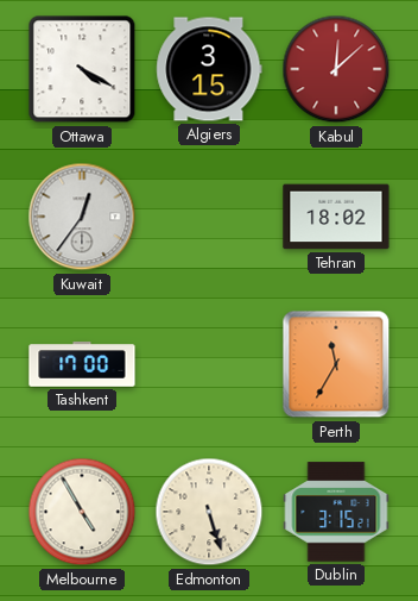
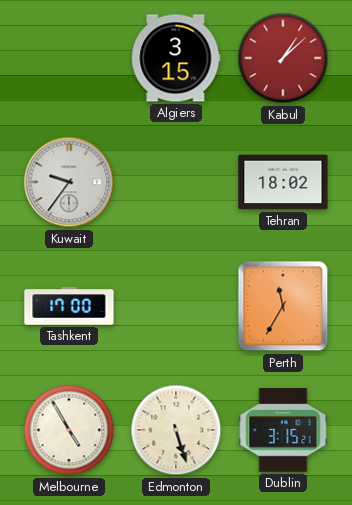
Ottawa: 4:20 -> none
Kabul: 12:08 -> 1:08
Kuwait: 12:36 -> 9:36
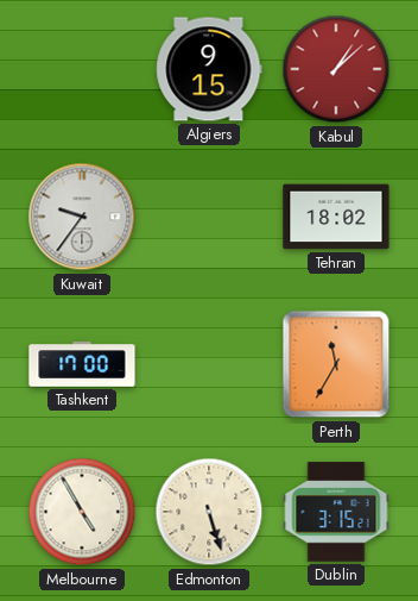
Algiers: 3:15 -> 9:15
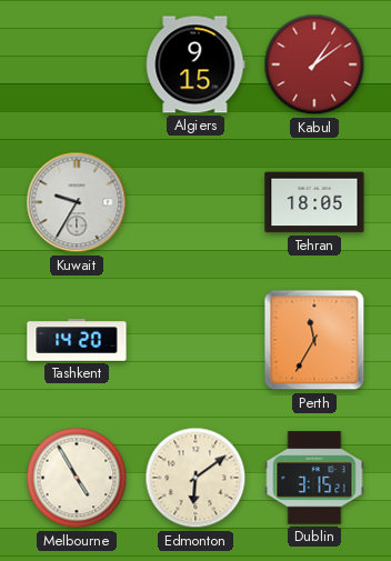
Kabul: 1:08 -> 1:09
Kuwait: 9:36 -> 9:35
Tehran: 18:02 -> 18:05
Tashkent: 17:00 -> 14:20
Edmonton: 5:27 -> 6:09
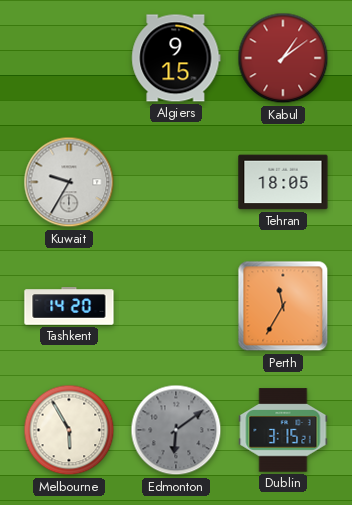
Melbourne: 4:55 -> 5:55
Edmonton dial: cream -> grey
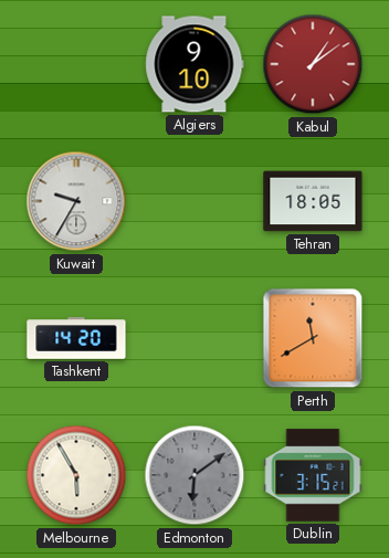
Algiers: 9:15 -> 9:10
Perth: 11:35 -> 11:40
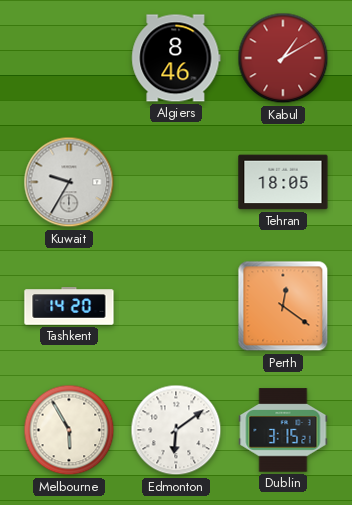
Algiers: 9:10 -> 8:46
Kabul: 1:09 -> 1:10
Perth: 11:40 -> 12:21
Edmonton dial: grey -> white
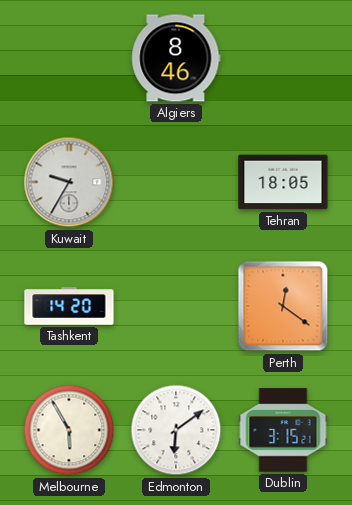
Kabul: 1:10 -> none
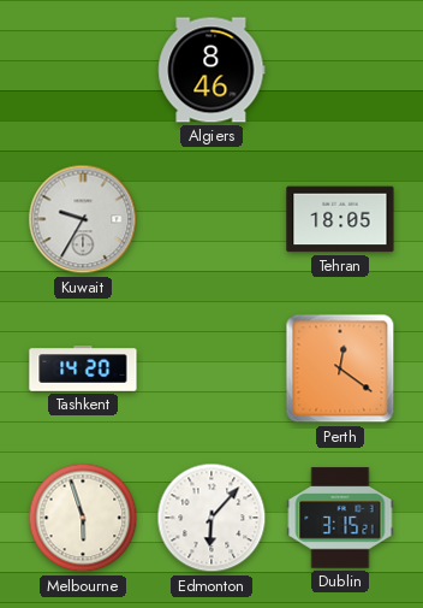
Melbourne: 5:55 -> 5:57
Edmonton: 6:09 -> 6:07
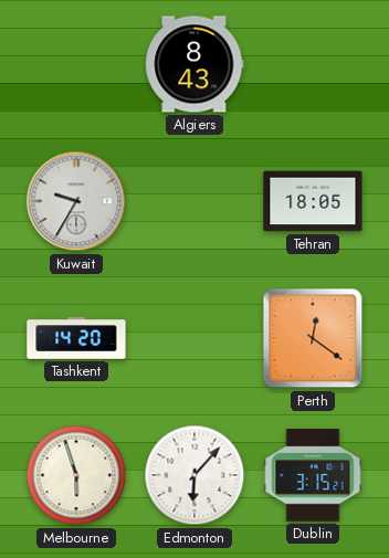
Algiers: 8:46 -> 8:43
